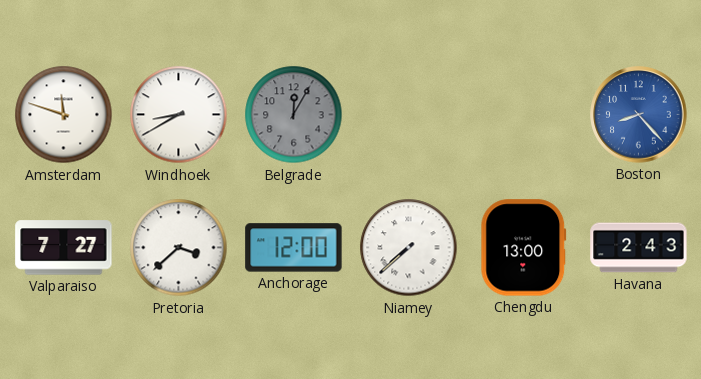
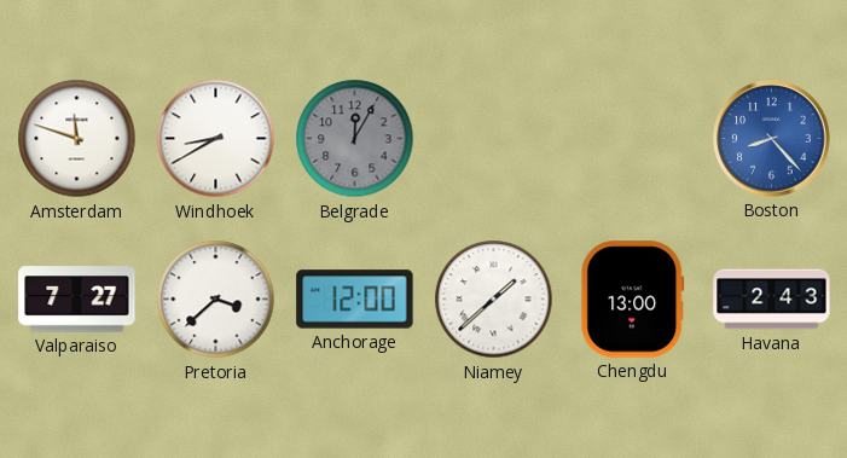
Niamey: 7:38 -> 1:38
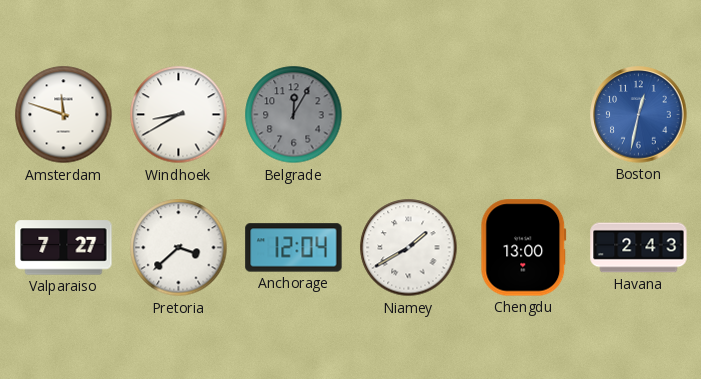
Boston: 8:23 -> 12:32
Anchorage: 12:00 -> 12:04
Niamey: 1:38 -> 1:40
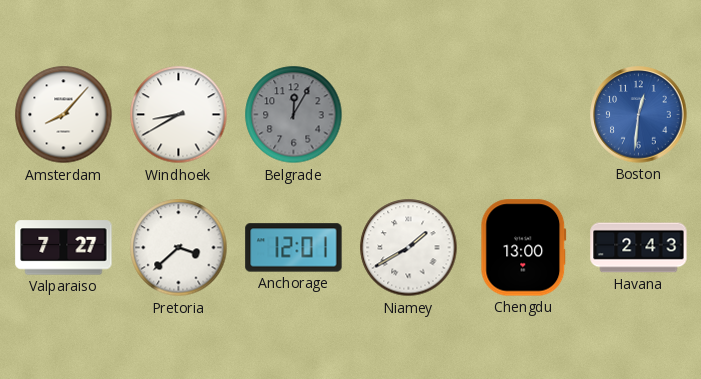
Amsterdam: 11:48 -> 8:07
Boston: 12:32 -> 12:31
Anchorage: 12:04 -> 12:01
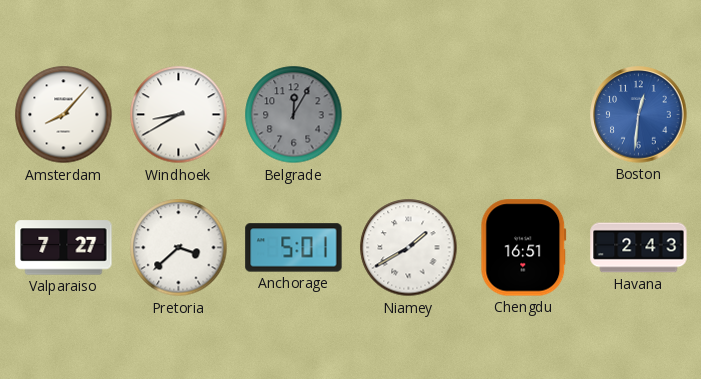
Anchorage: 12:01 -> 5:01
Chengdu: 13:00 -> 16:51
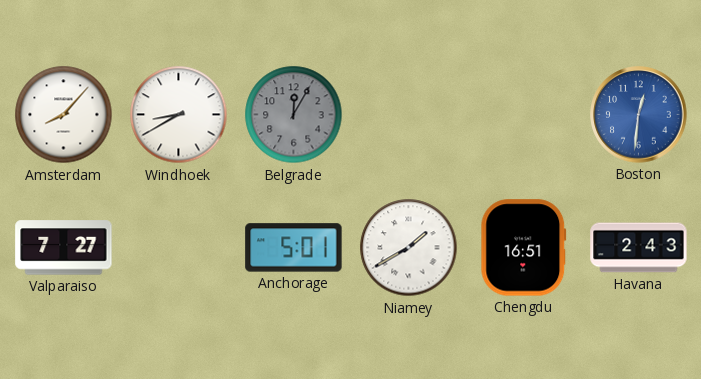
Pretoria: 3:38 -> none
